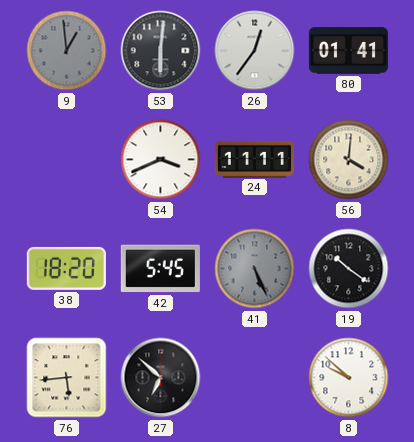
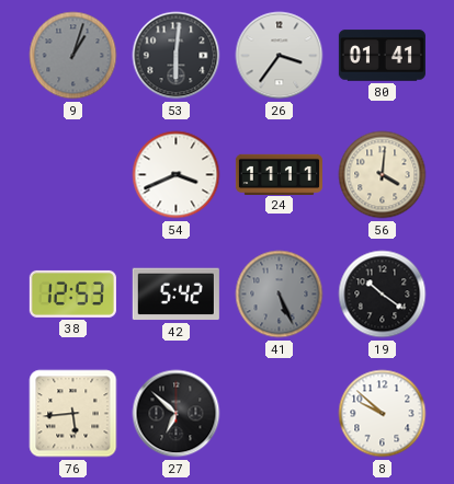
9: 12:59 -> 1:03
26: 12:36 -> 3:36
38: 18:20 -> 12:53
42: 5:45 -> 5:42
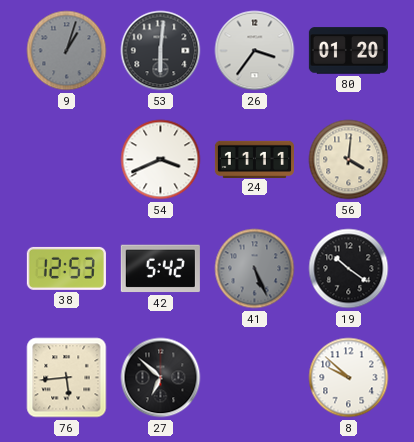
80: 01:41 -> 01:20
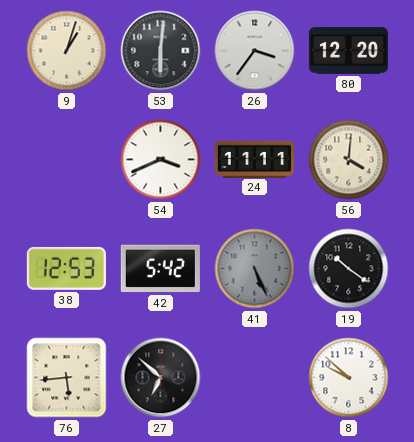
9 dial: grey -> cream
80: 01:20 -> 12:20
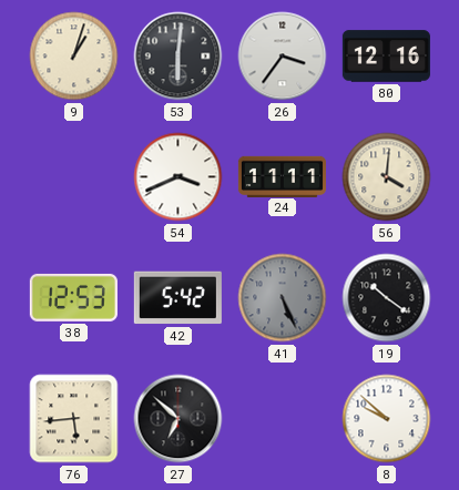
80: 12:20 -> 12:16
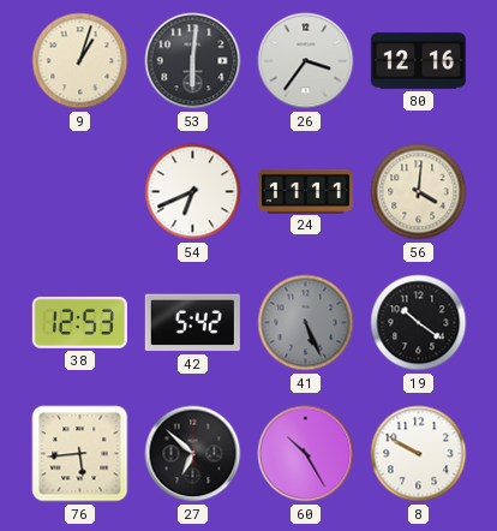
54: 3:41 -> 6:41
60: none -> 10:25
8: 9:52 -> 9:50
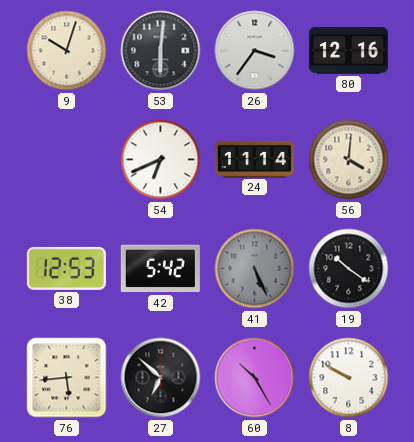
9: 1:03 -> 10:03
24: 11:11 -> 11:14
